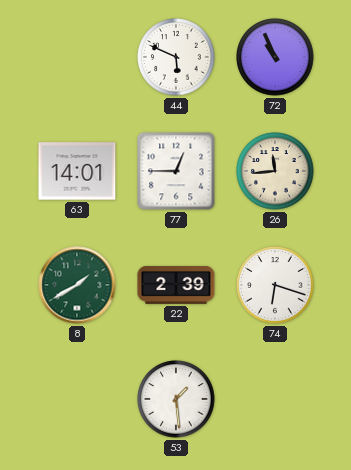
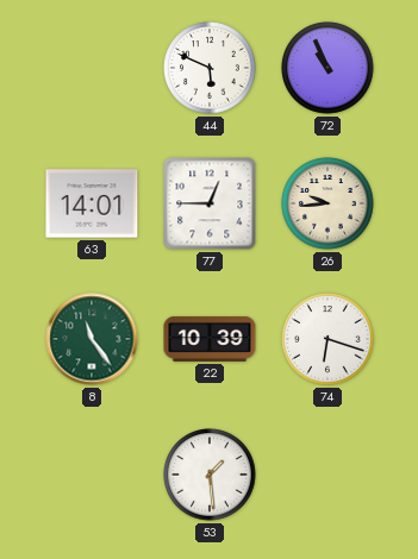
26: 11:44 -> 9:44
8: 1:40 -> 11:24
22: 2:39 -> 10:39
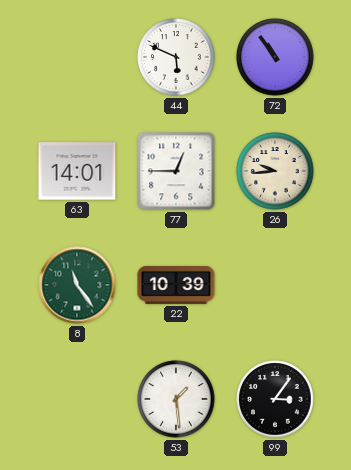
72: 10:56 -> 10:54
74: 6:18 -> none
99: none -> 3:06
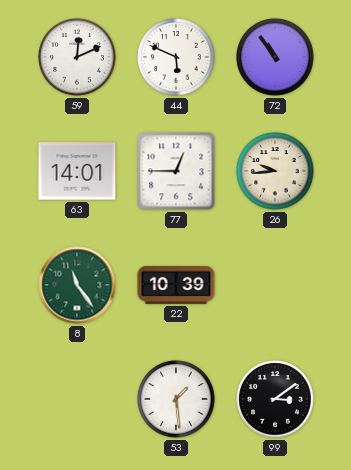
59: none -> 12:11
99: 3:06 -> 3:09
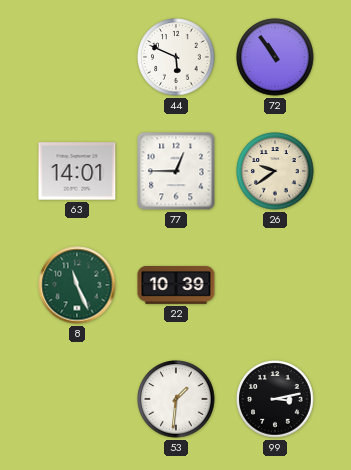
59: 12:11 -> none
26: 9:44 -> 9:39
8: 11:24 -> 11:26
53: 1:29 -> 1:31
99: 3:09 -> 3:13
